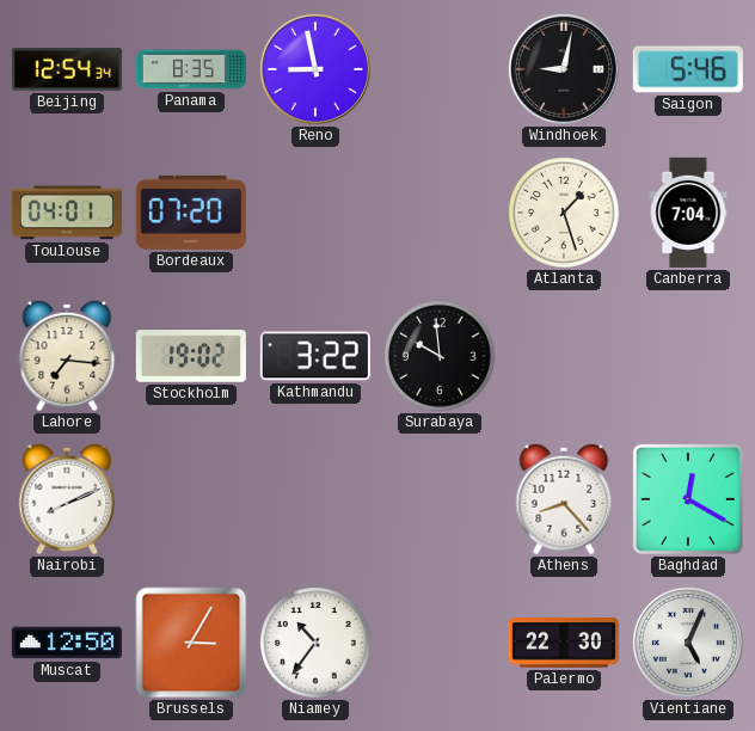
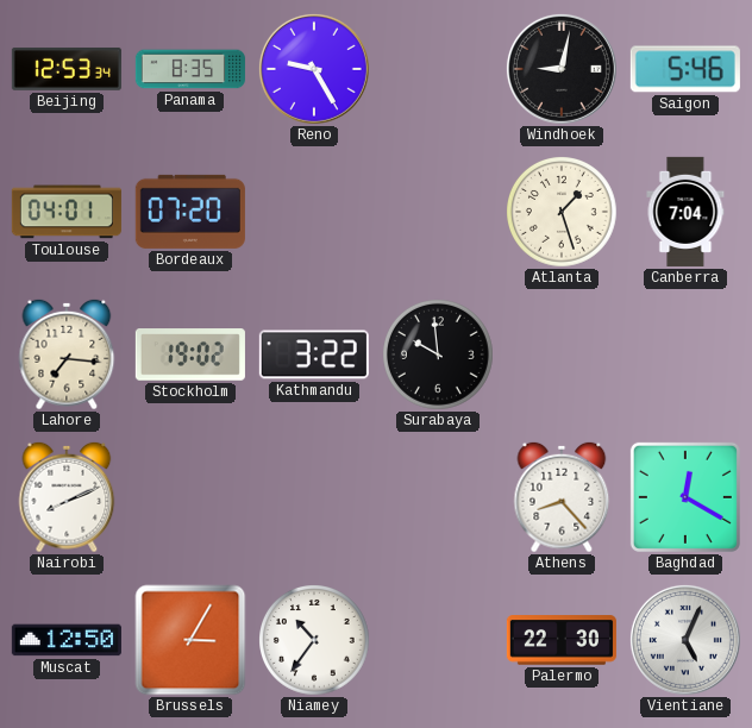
Beijing: 12:54 -> 12:53
Reno: 8:58 -> 9:25
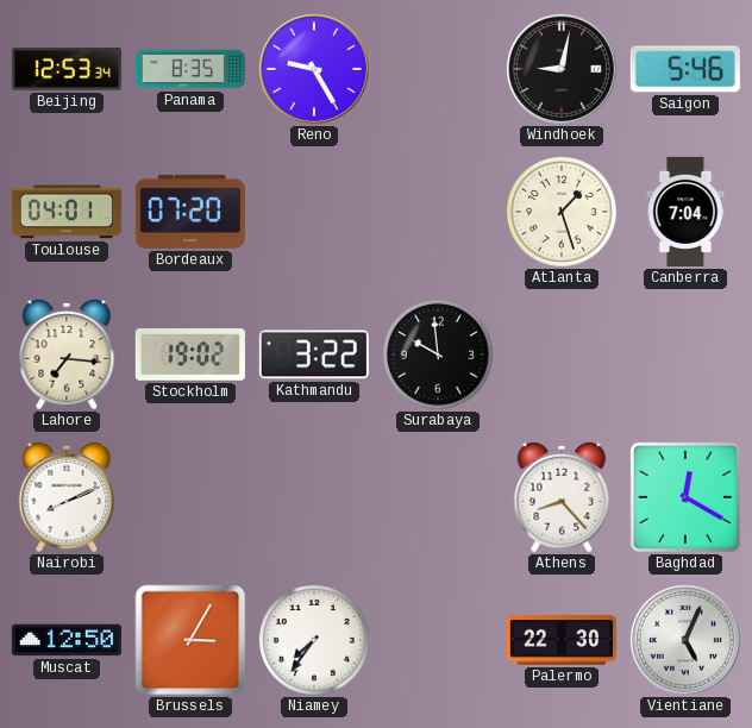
Niamey: 10:36 -> 7:36
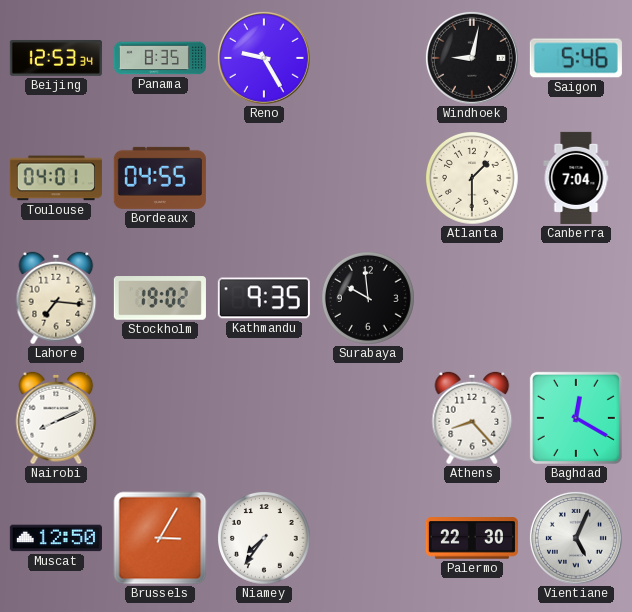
Bordeaux: 07:20 -> 04:55
Atlanta: 1:27 -> 1:30
Kathmandu: 3:22 -> 9:35
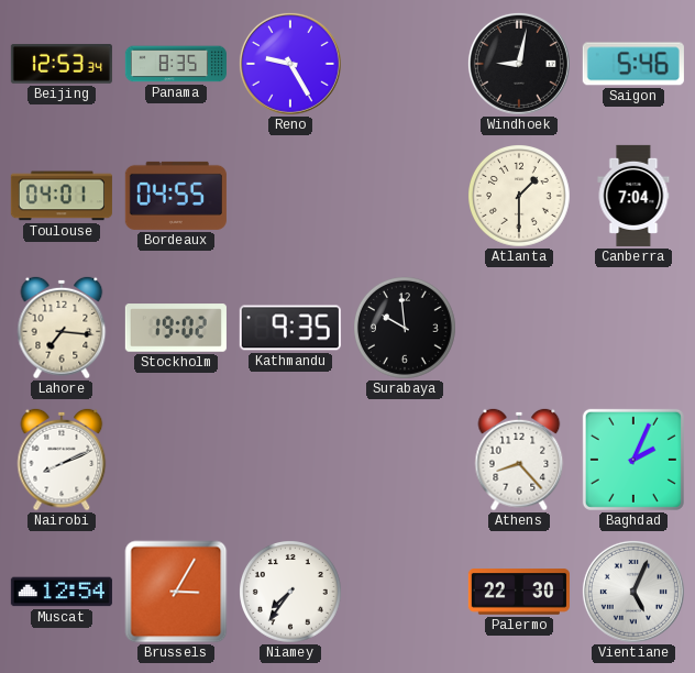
Baghdad: 12:20 -> 2:04
Muscat: 12:50 -> 12:54
